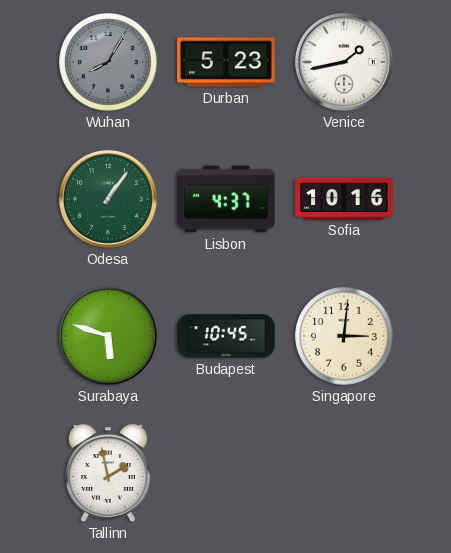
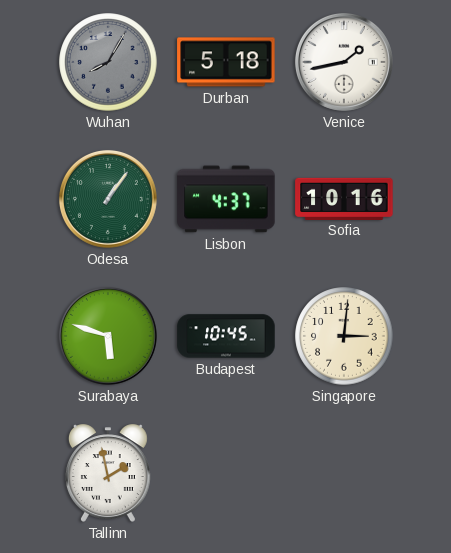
Durban: 5:23 -> 5:18
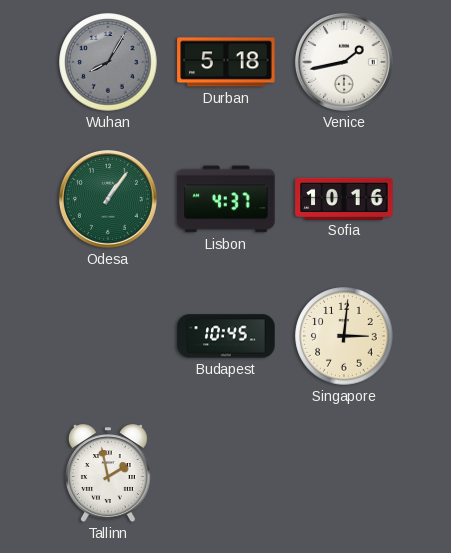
Surabaya: 5:48 -> none
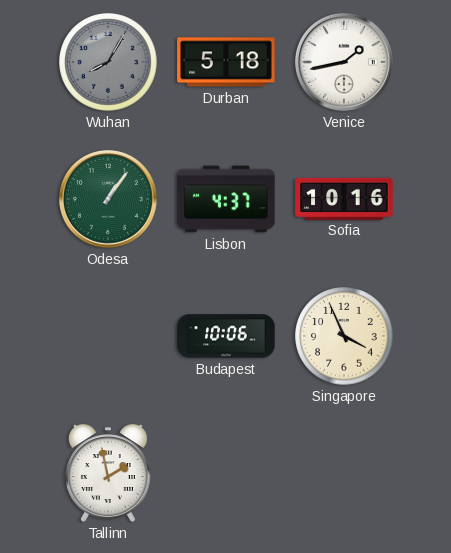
Budapest: 10:45 -> 10:06
Singapore: 3:01 -> 3:56
